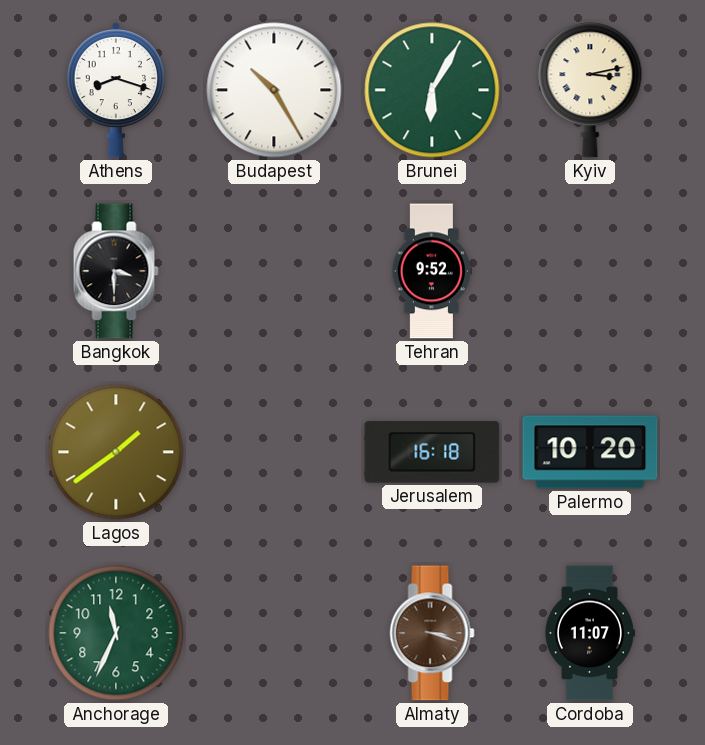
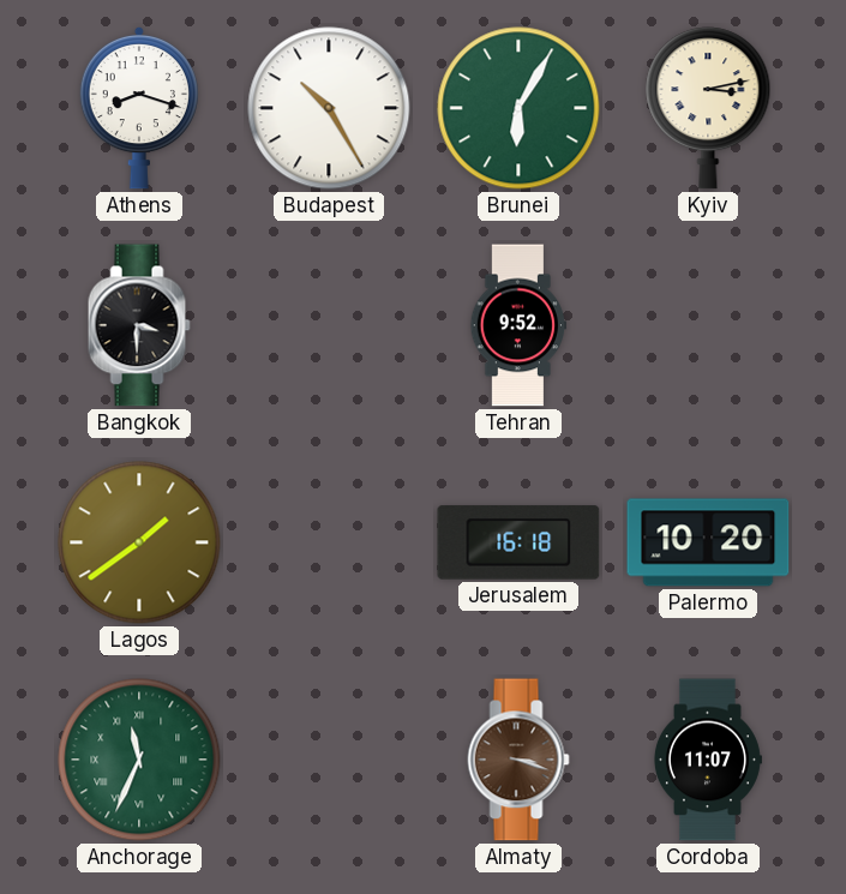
Anchorage numerals: Arabic -> Roman
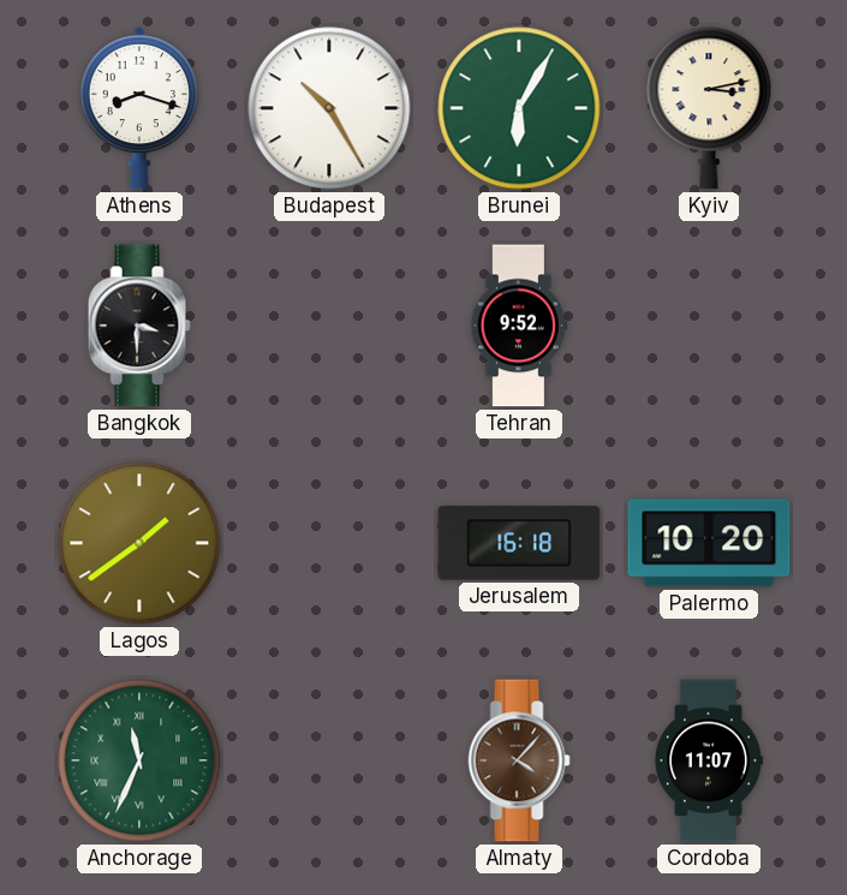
Almaty: 3:18 -> 4:07
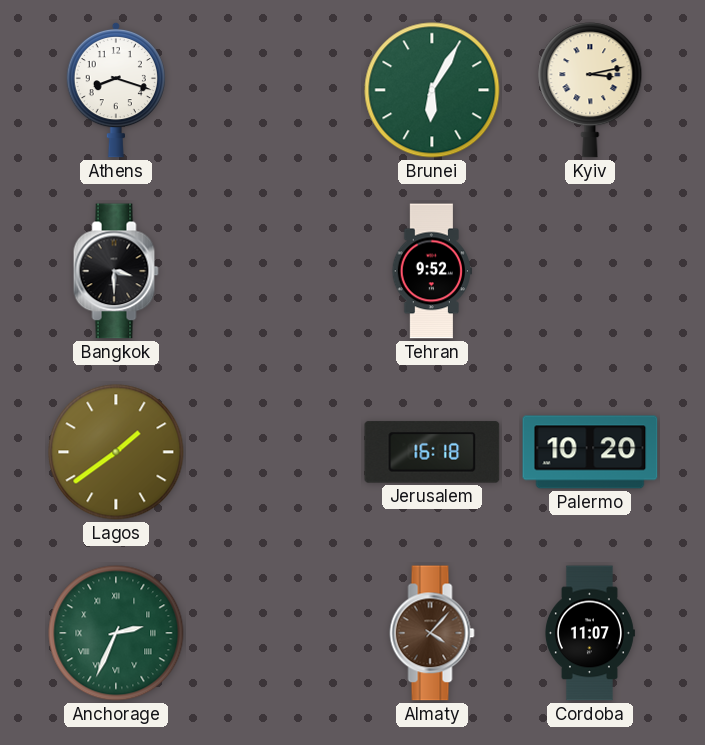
Budapest: 10:25 -> none
Anchorage: 11:34 -> 2:34
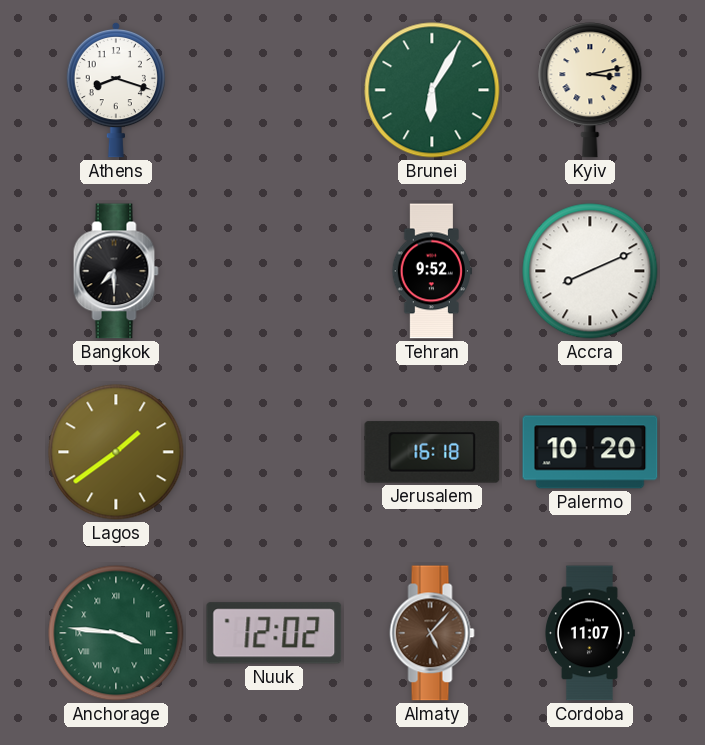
Bangkok: 3:30 -> 7:30
Accra: none -> 8:11
Anchorage: 2:34 -> 3:46
Nuuk: none -> 12:02
Almaty: 4:07 -> 5:07
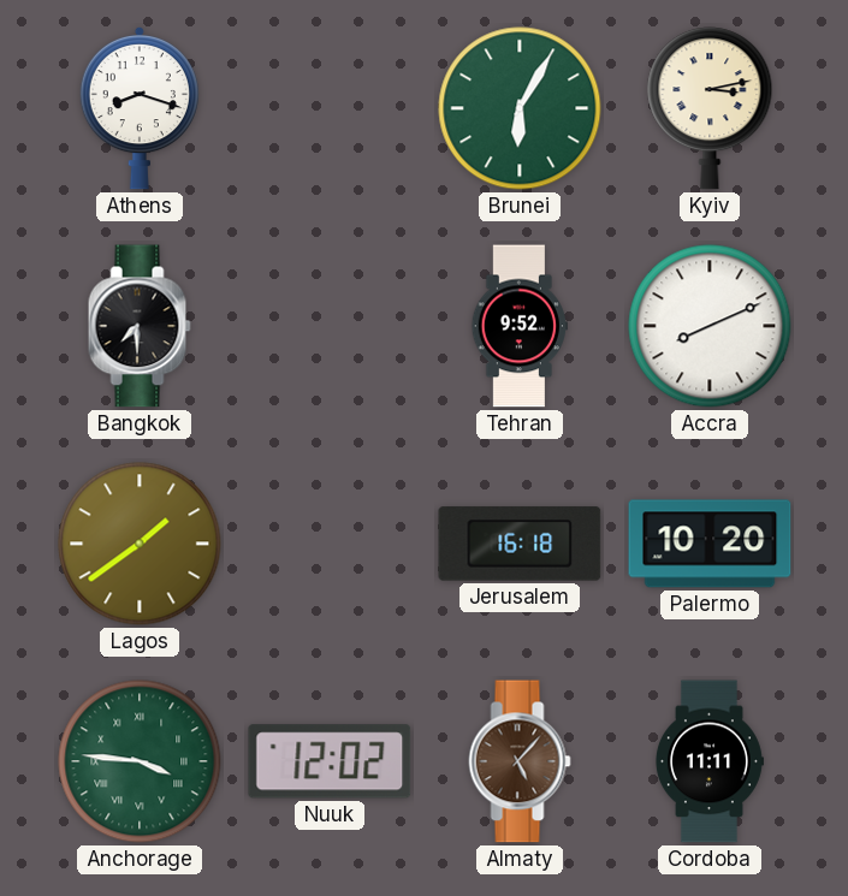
Cordoba: 11:07 -> 11:11
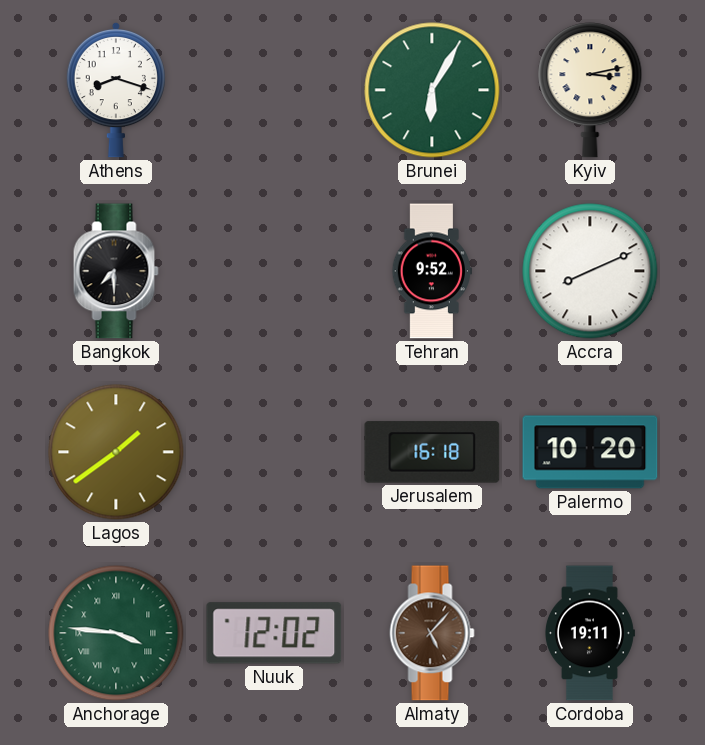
Cordoba: 11:11 -> 19:11
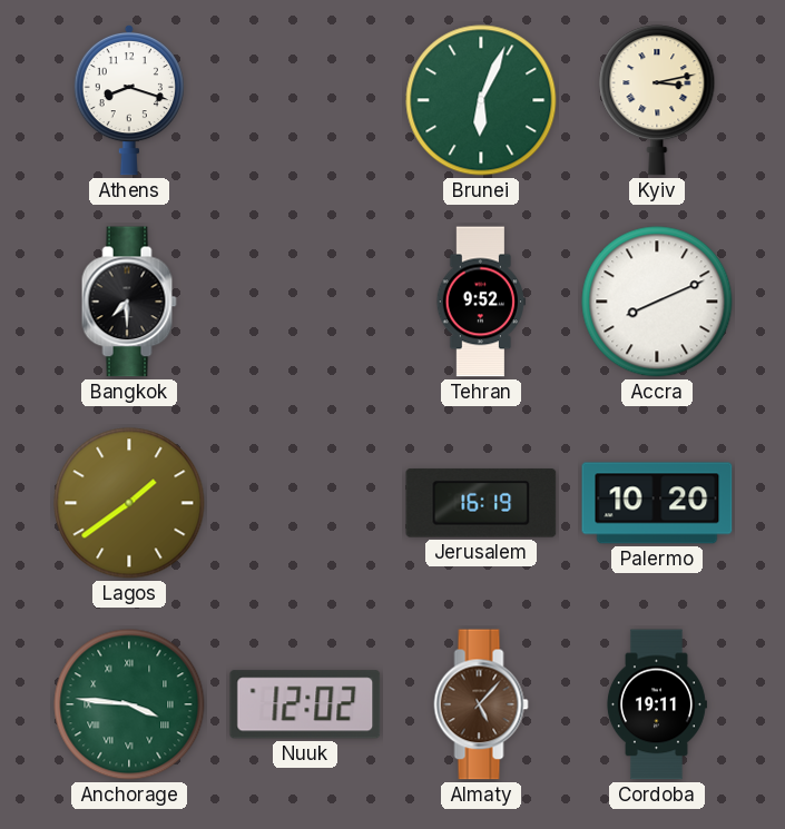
Brunei: 6:05 -> 6:04
Jerusalem: 16:18 -> 16:19
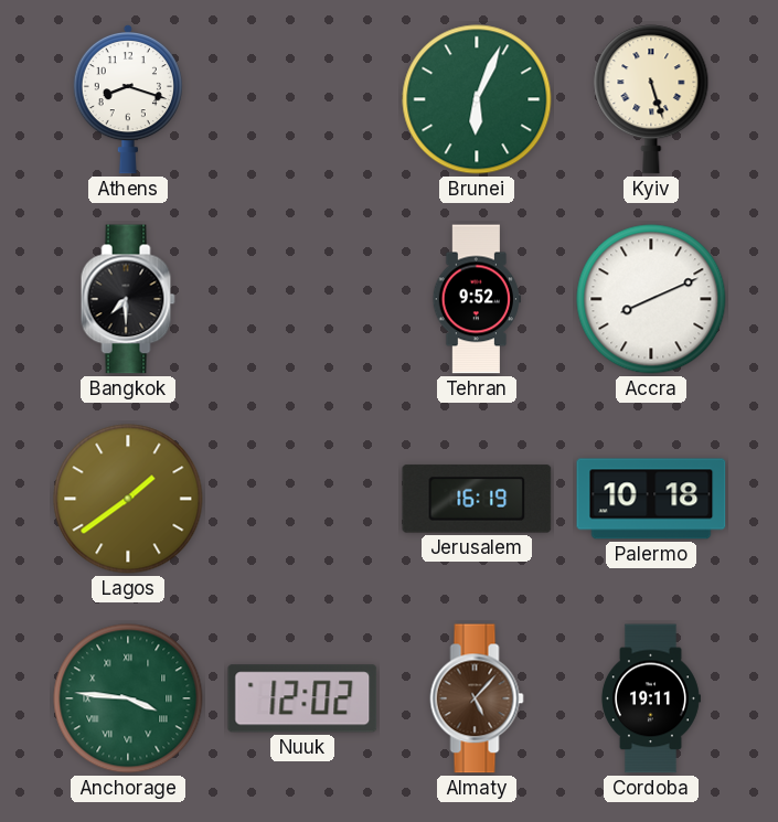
Kyiv: 3:13 -> 5:27
Palermo: 10:20 -> 10:18
